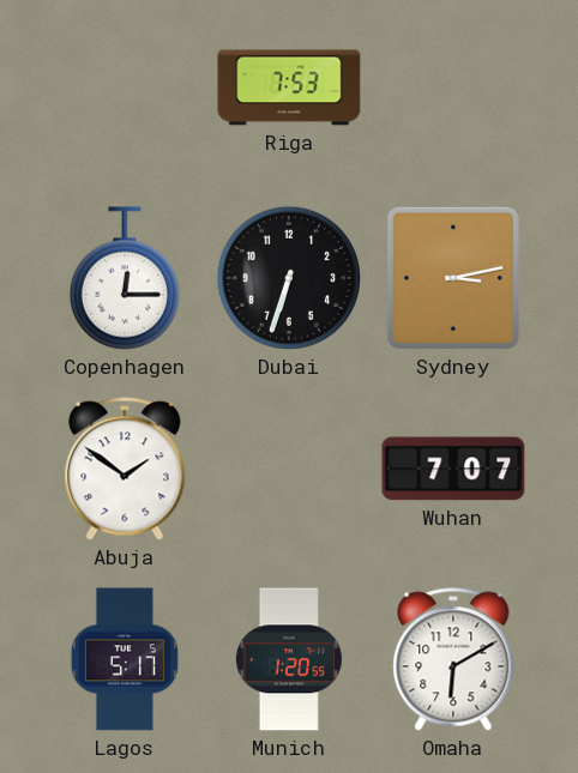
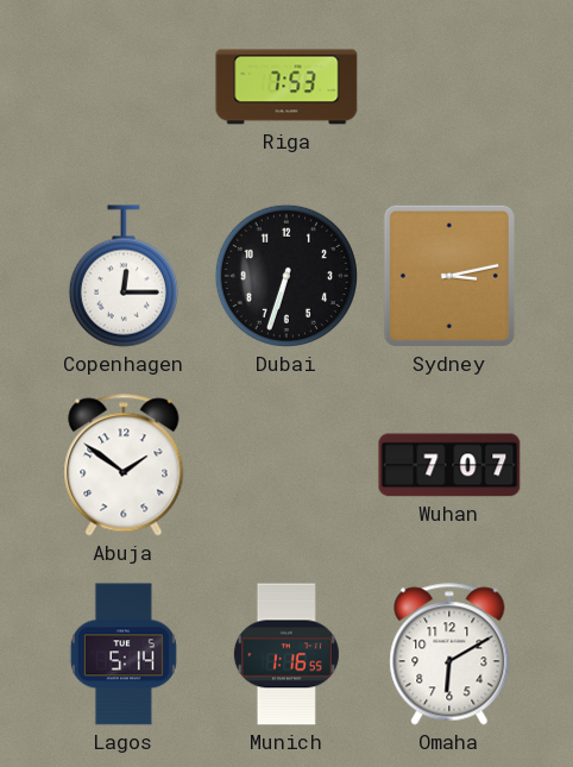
Lagos: 5:17 -> 5:14
Munich: 1:20 -> 1:16
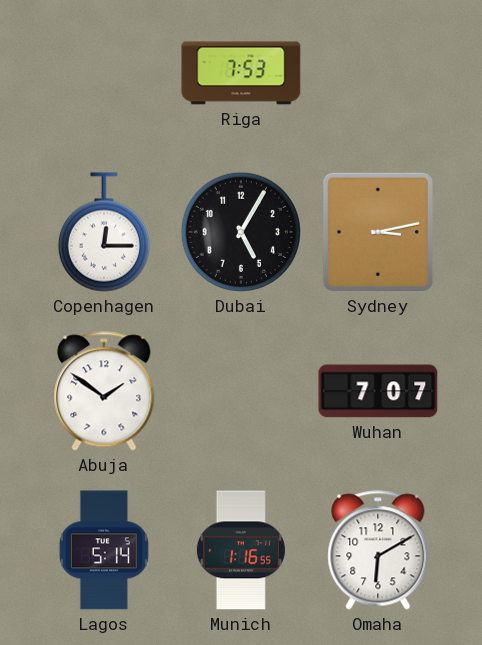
Dubai: 6:33 -> 5:05
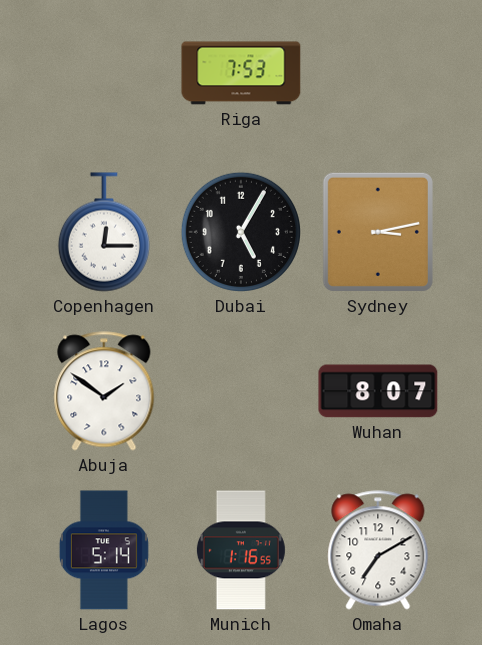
Wuhan: 7:07 -> 8:07
Omaha: 6:10 -> 7:10
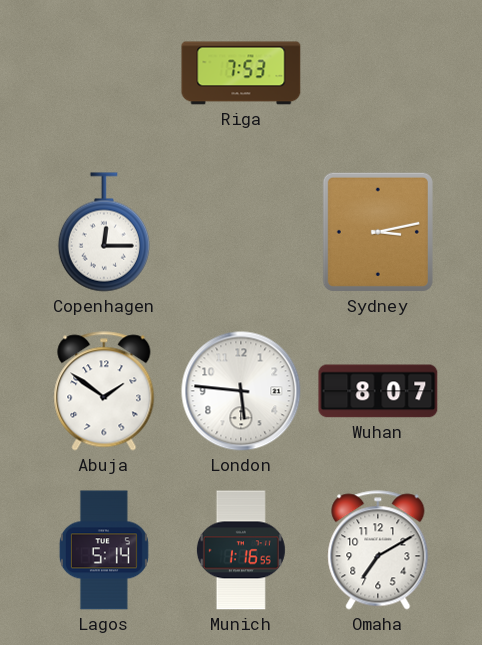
Dubai: 5:05 -> none
London: none -> 5:46
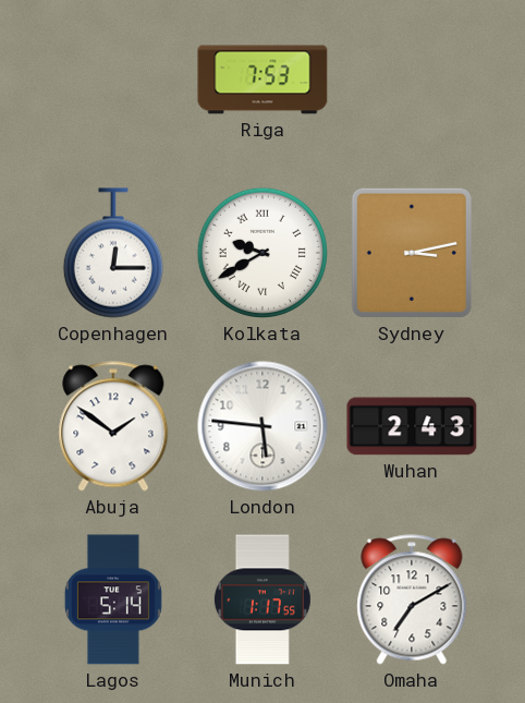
Kolkata: none -> 9:40
Wuhan: 8:07 -> 2:43
Munich: 1:16 -> 1:17
